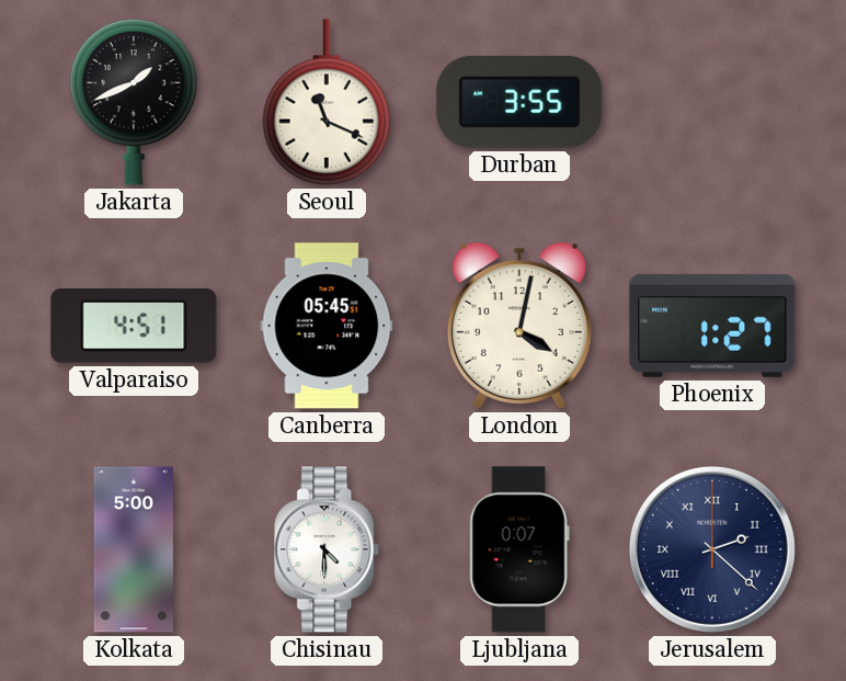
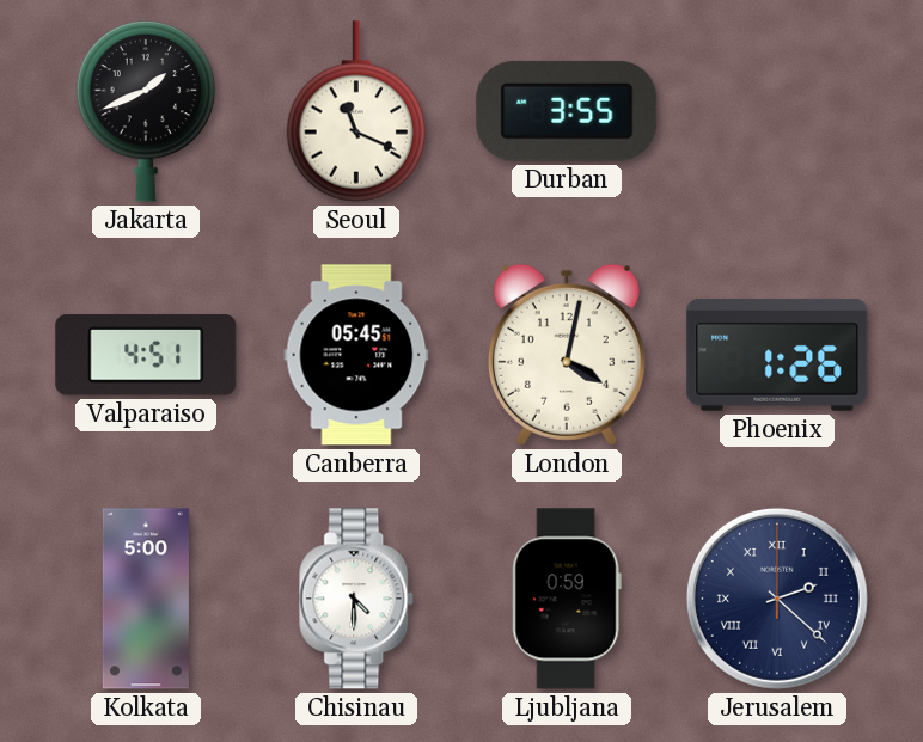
Phoenix: 1:27 -> 1:26
Ljubljana: 0:07 -> 0:59
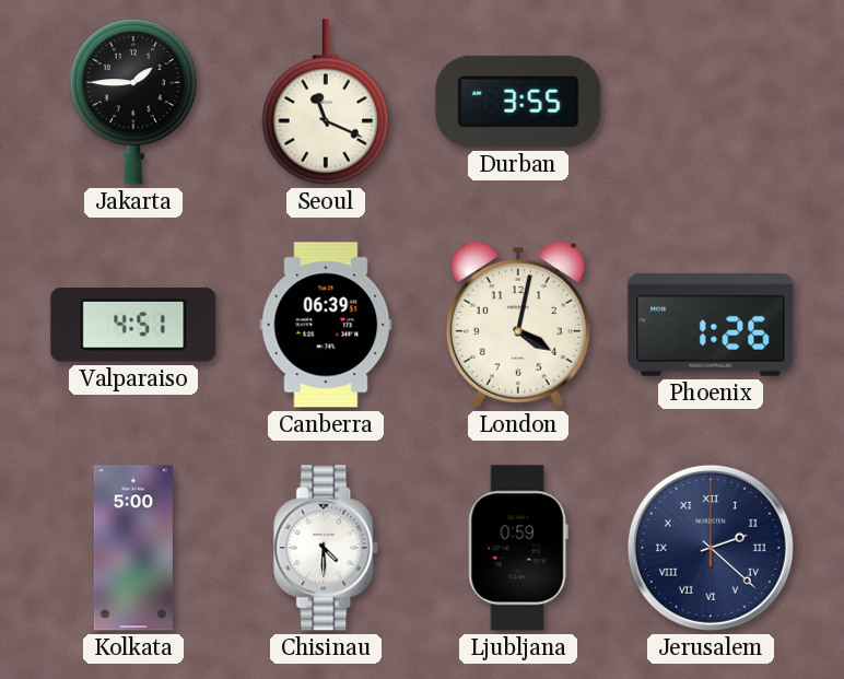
Jakarta: 1:41 -> 1:45
Canberra: 05:45 -> 06:39
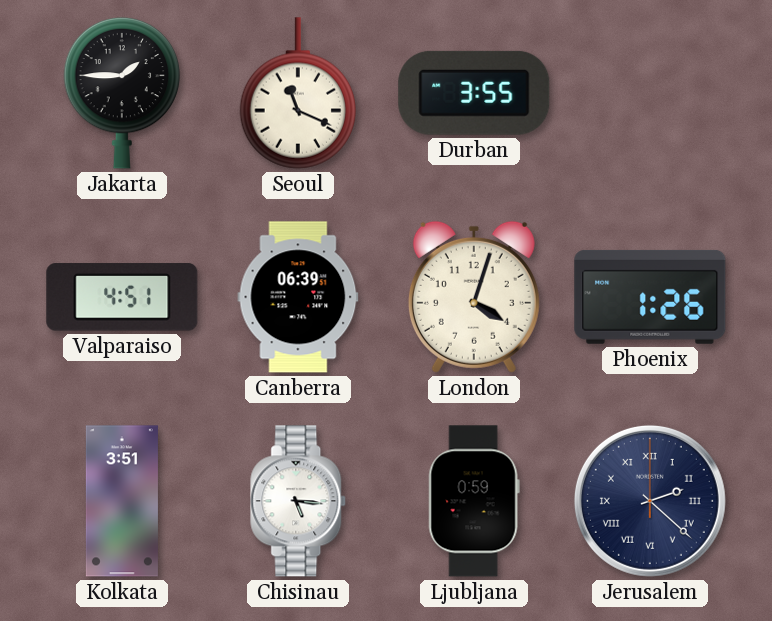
London: 4:02 -> 4:03
Kolkata: 5:00 -> 3:51
Chisinau: 4:30 -> 5:16
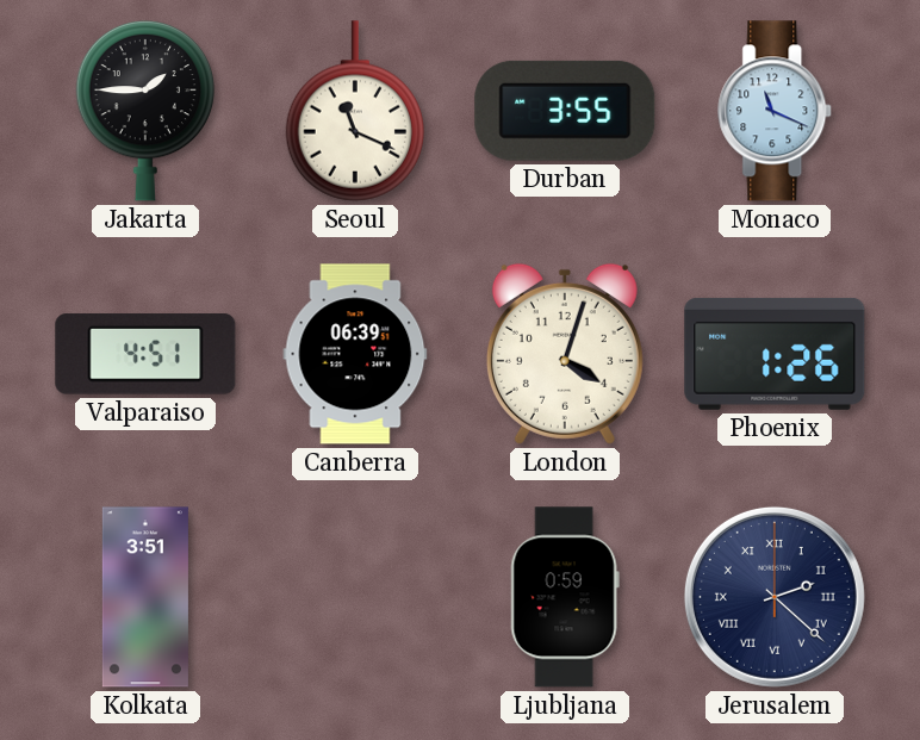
Monaco: none -> 11:19
Chisinau: 5:16 -> none
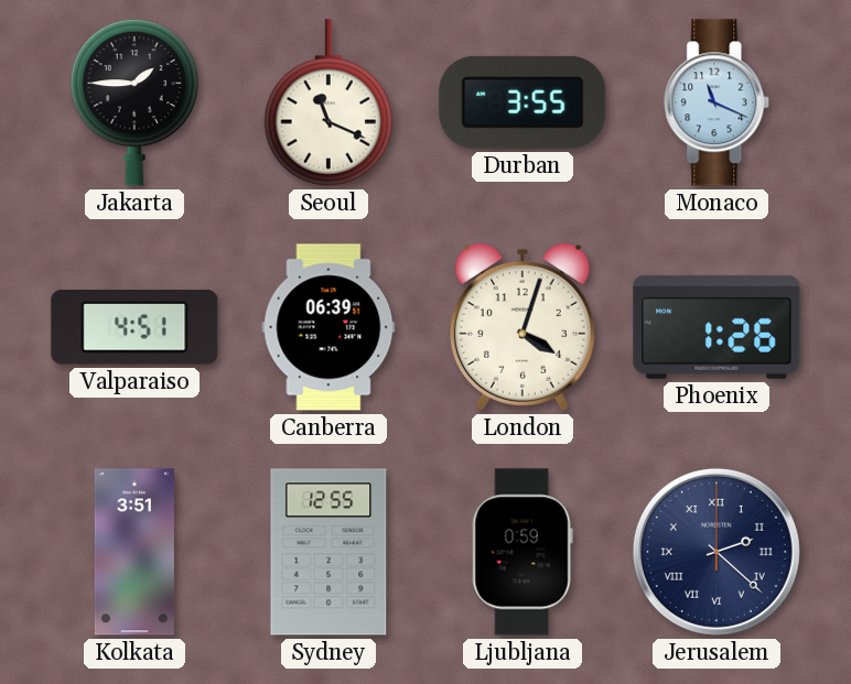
Sydney: none -> 12:55
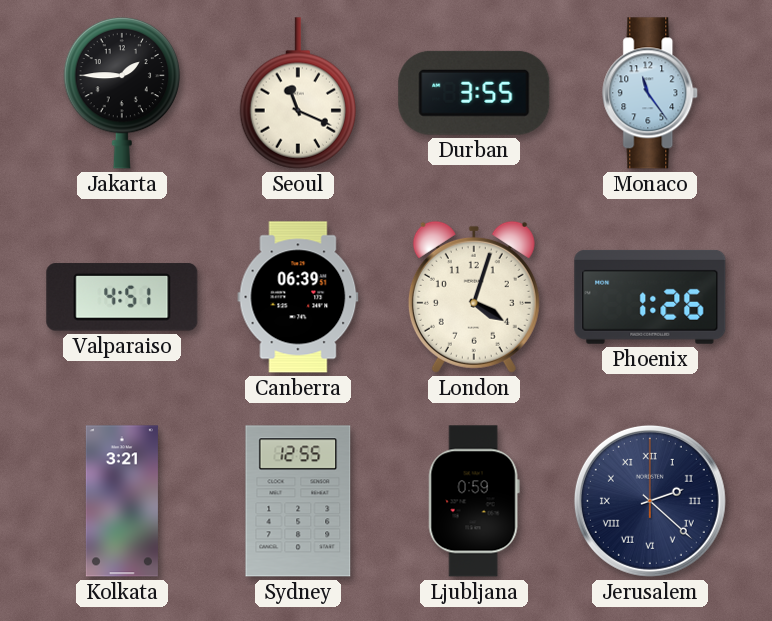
Monaco: 11:19 -> 11:24
Kolkata: 3:51 -> 3:21
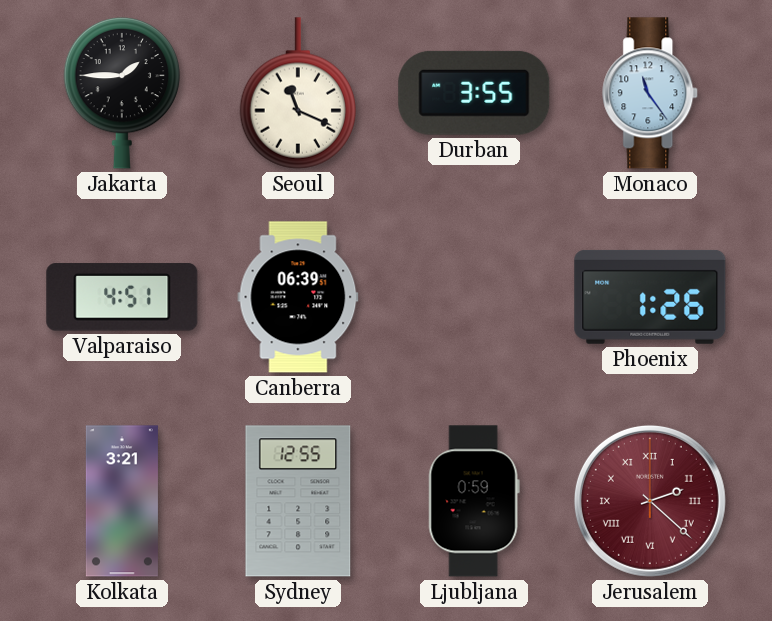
London: 4:03 -> none
Jerusalem dial: navy -> burgundy
